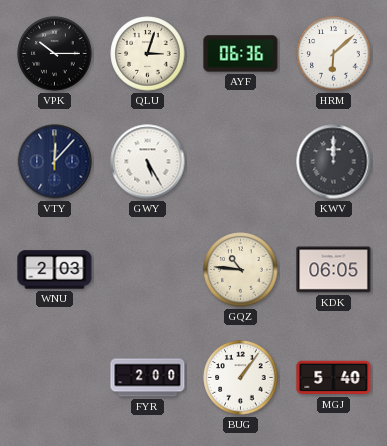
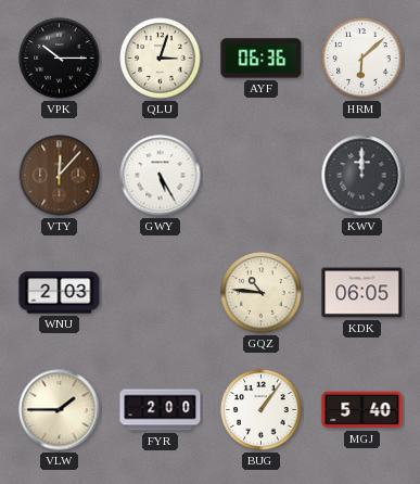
VTY dial: navy -> brown
VLW: none -> 1:45
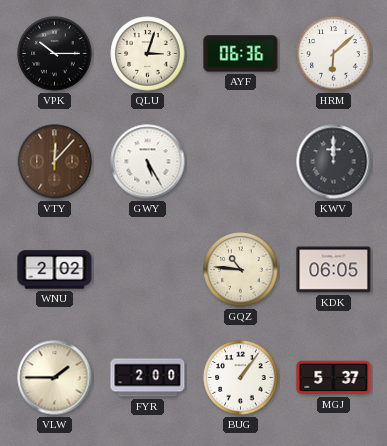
WNU: 2:03 -> 2:02
MGJ: 5:40 -> 5:37
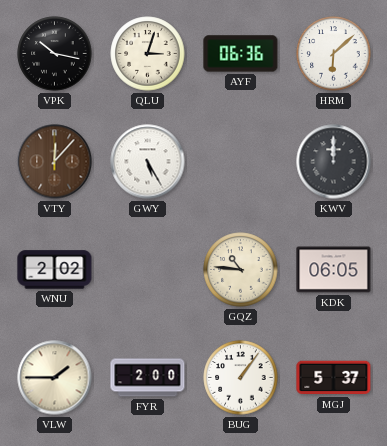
VPK: 10:15 -> 10:17
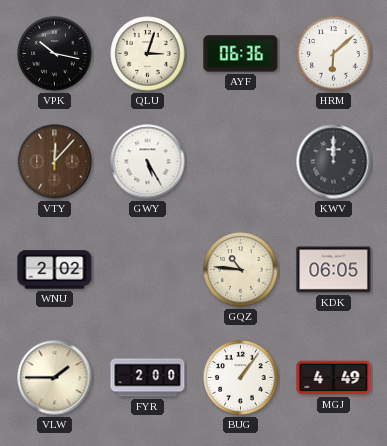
MGJ: 5:37 -> 4:49
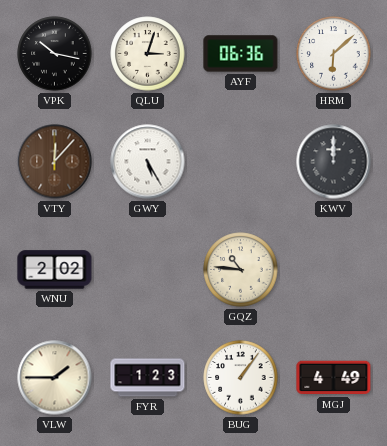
KDK: 06:05 -> none
FYR: 2:00 -> 1:23
